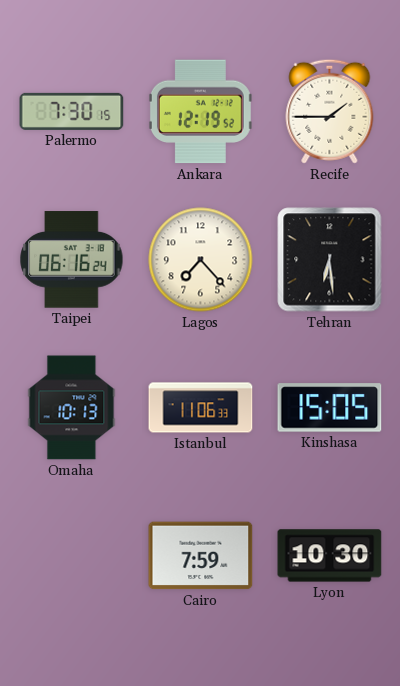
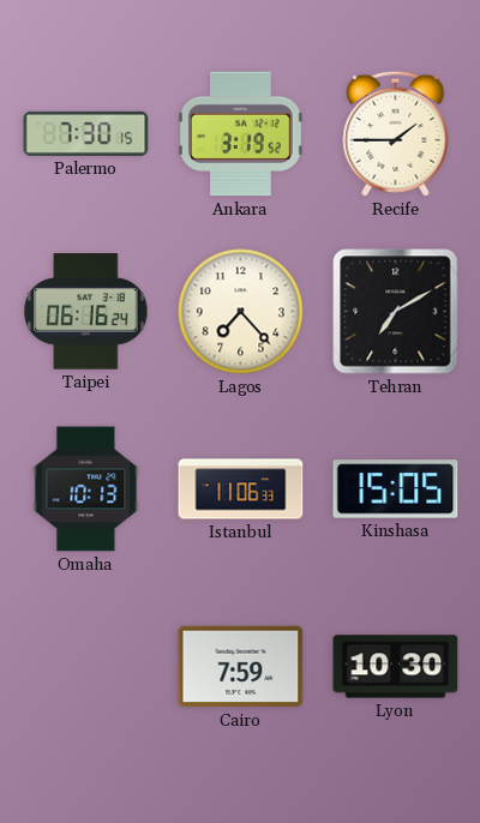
Ankara: 12:19 -> 3:19
Tehran: 6:29 -> 7:10
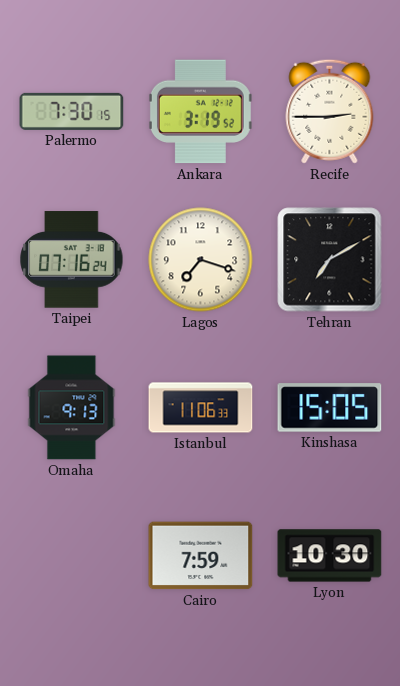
Recife: 1:45 -> 2:45
Taipei: 06:16 -> 07:16
Lagos: 7:23 -> 7:18
Omaha: 10:13 -> 9:13
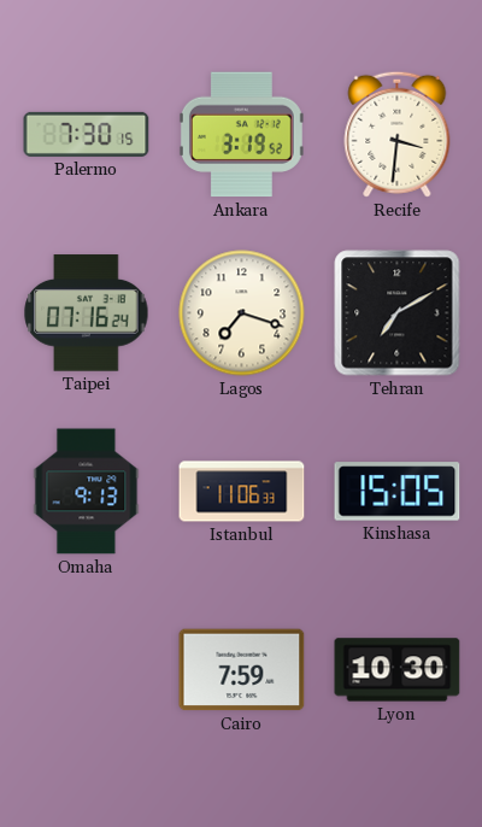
Recife: 2:45 -> 3:31
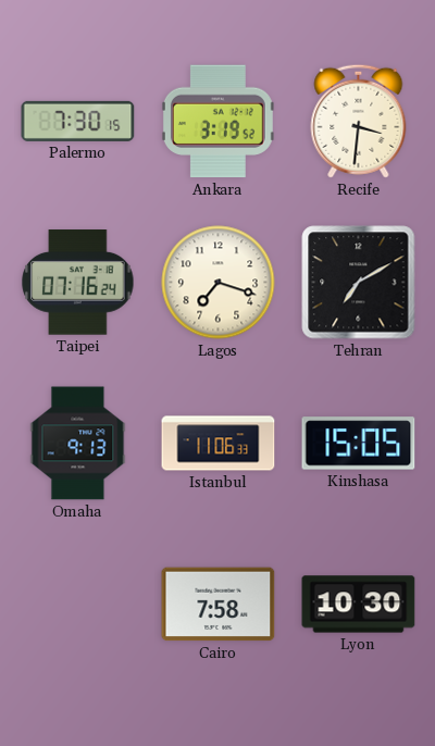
Cairo: 7:59 -> 7:58
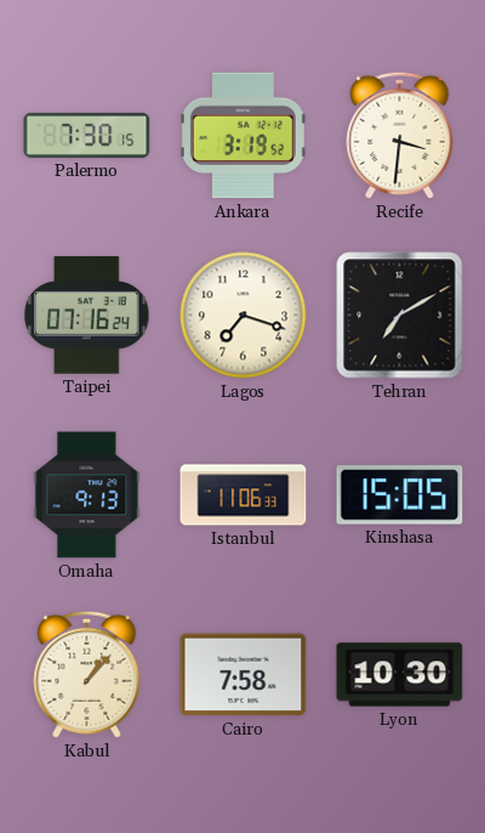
Kabul: none -> 1:07
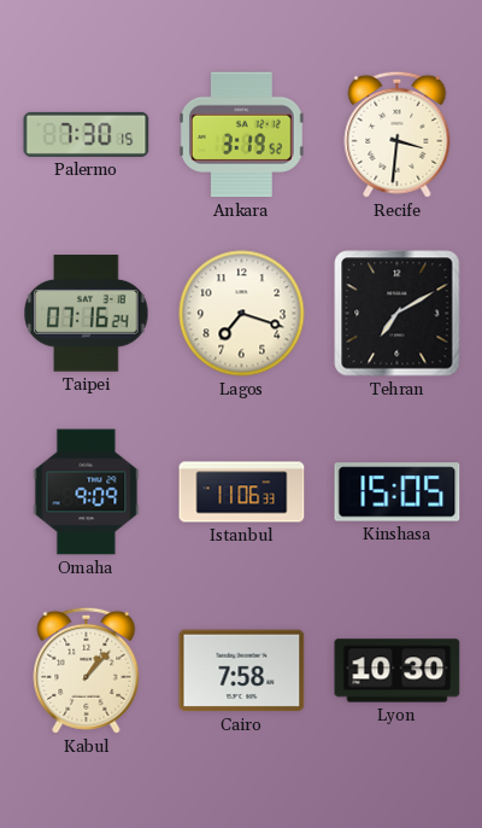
Omaha: 9:13 -> 9:09
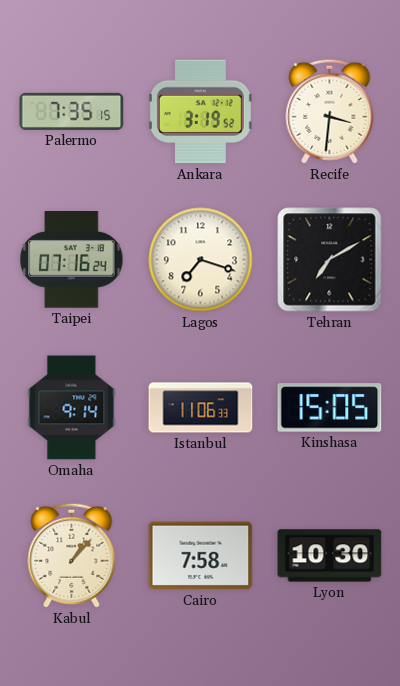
Palermo: 7:30 -> 7:35
Omaha: 9:09 -> 9:14
